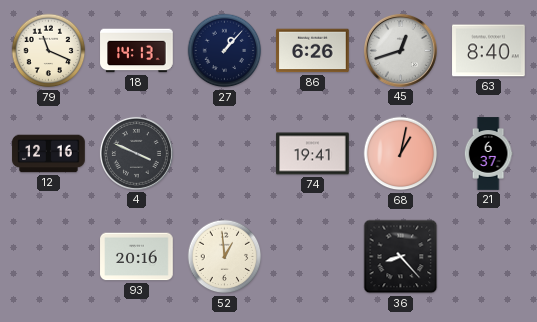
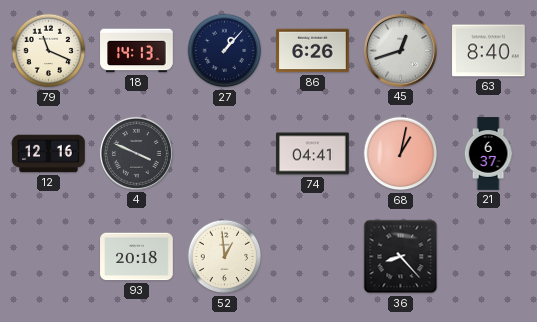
74: 19:41 -> 04:41
93: 20:16 -> 20:18
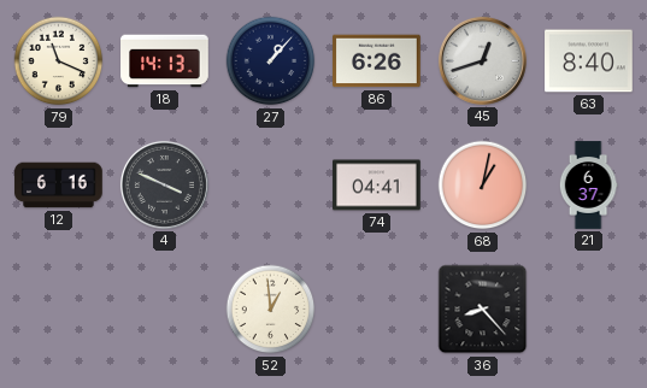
12: 12:16 -> 6:16
93: 20:18 -> none
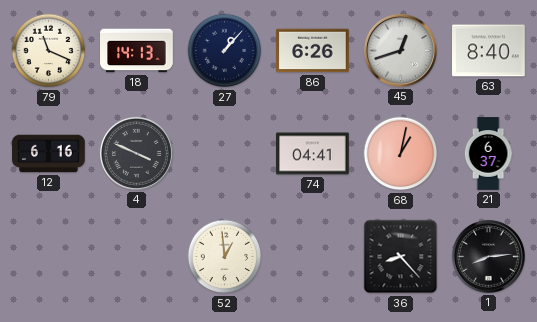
1: none -> 8:14
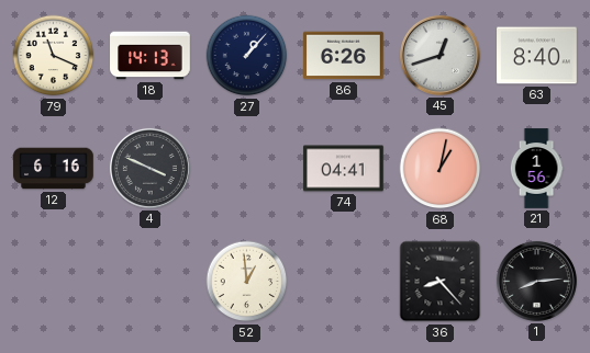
21: 6:37 -> 1:56
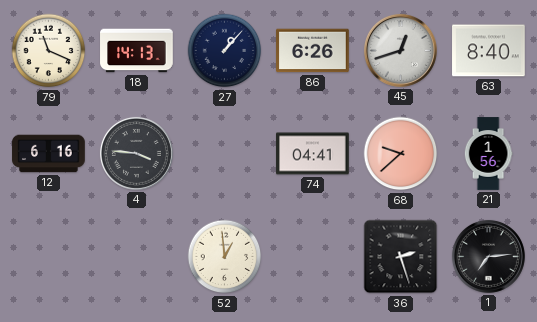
4: 3:49 -> 3:46
68: 1:02 -> 9:38
36: 8:23 -> 2:27
1: 8:14 -> 7:14
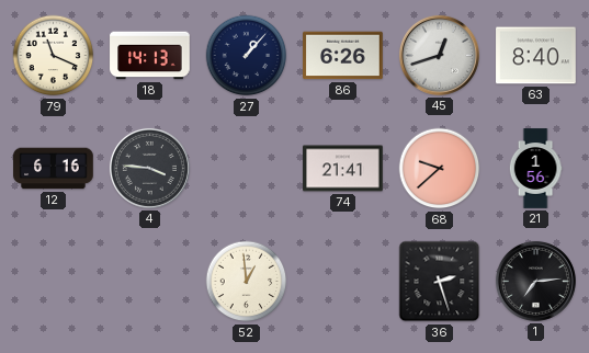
74: 04:41 -> 21:41
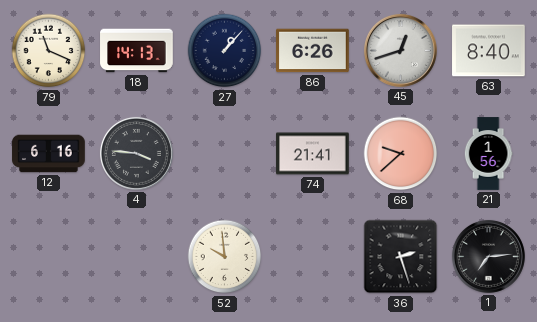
52: 12:59 -> 9:59
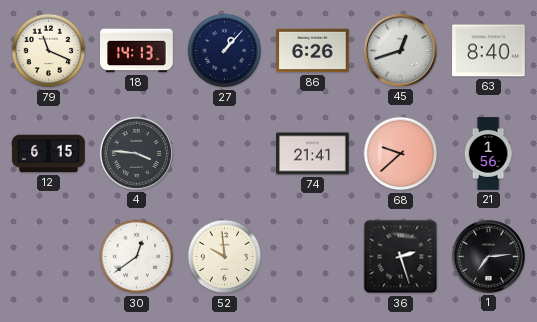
12: 6:16 -> 6:15
30: none -> 12:39
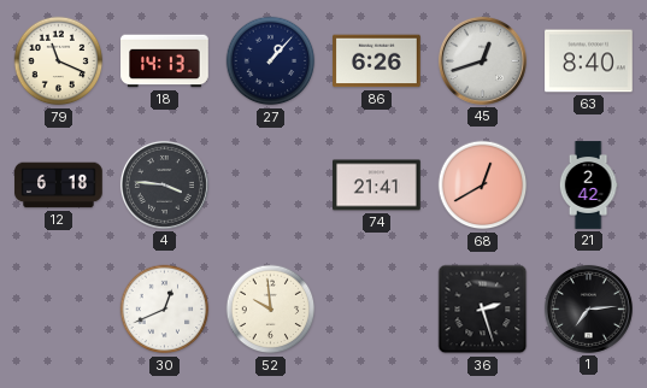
12: 6:15 -> 6:18
68: 9:38 -> 12:40
21: 1:56 -> 2:42
30: 12:39 -> 12:41
